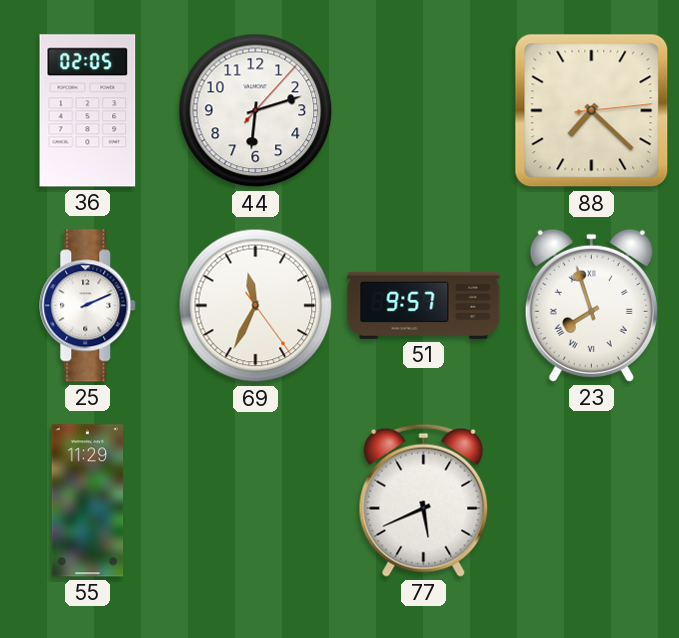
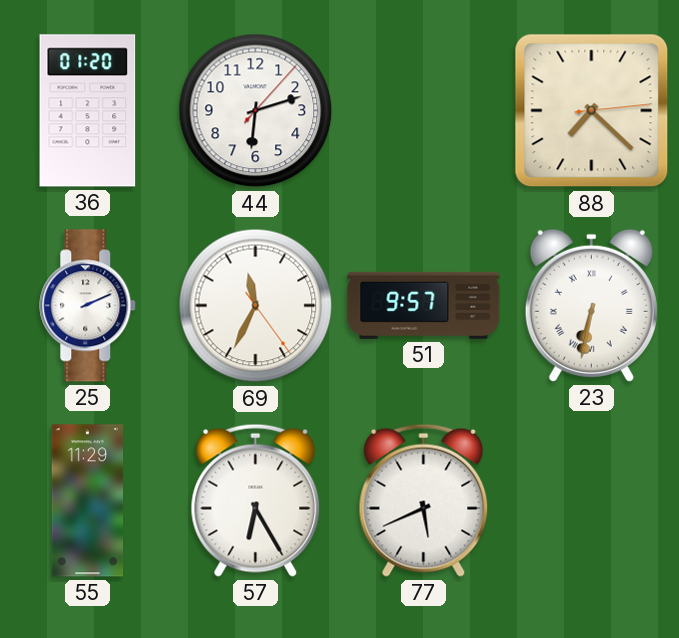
36: 02:05 -> 01:20
23: 7:57 -> 6:32
57: none -> 6:25
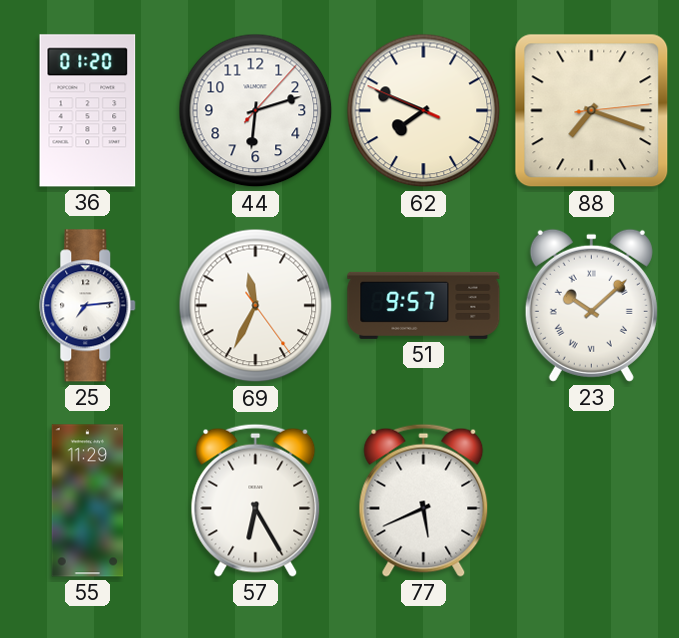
62: none -> 7:48
88: 7:22 -> 7:18
25: 2:11 -> 7:14
23: 6:32 -> 10:08
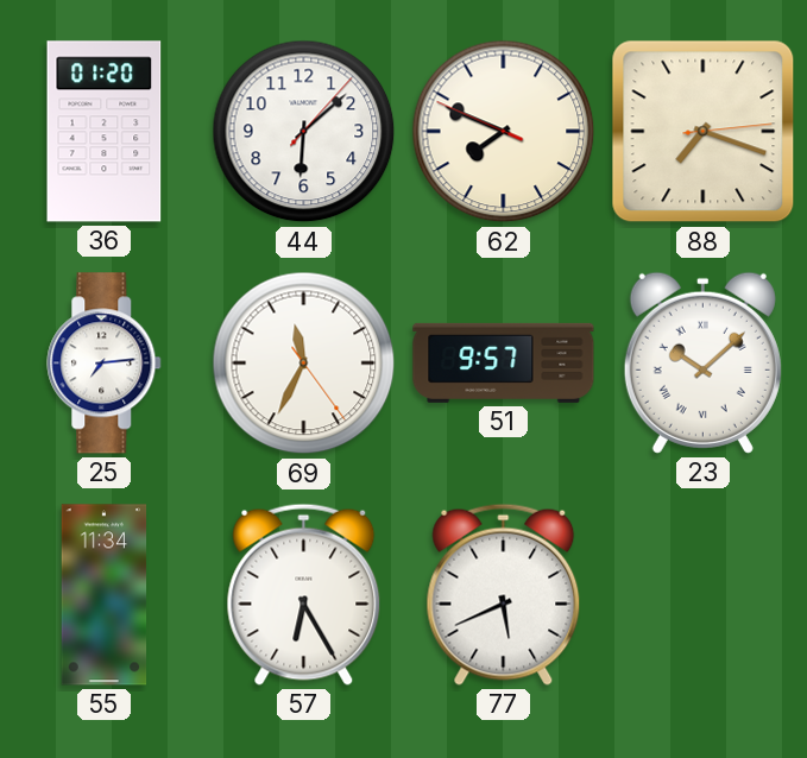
44: 6:12 -> 6:08
55: 11:29 -> 11:34
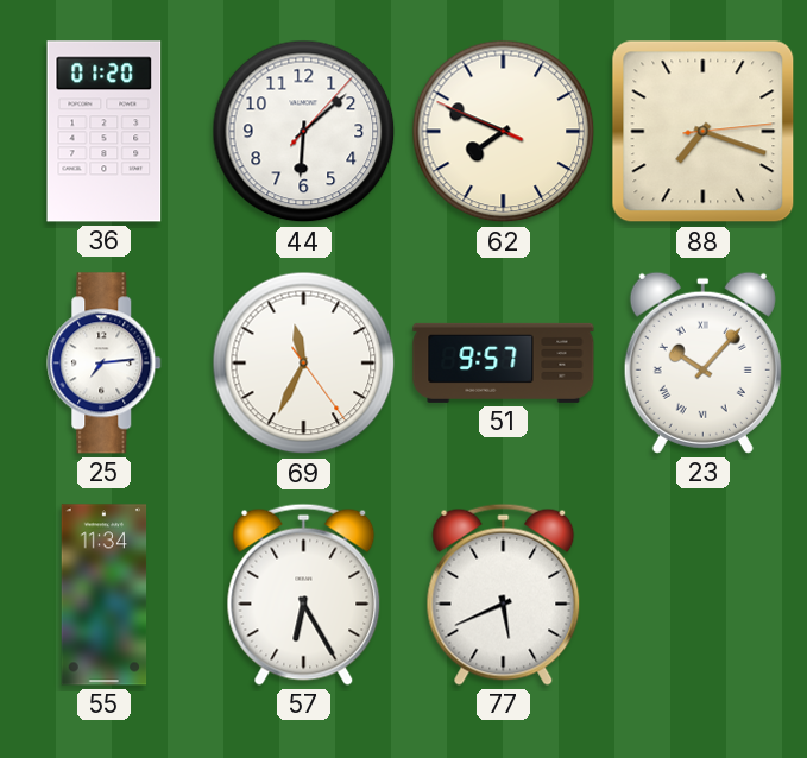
23: 10:08 -> 10:07
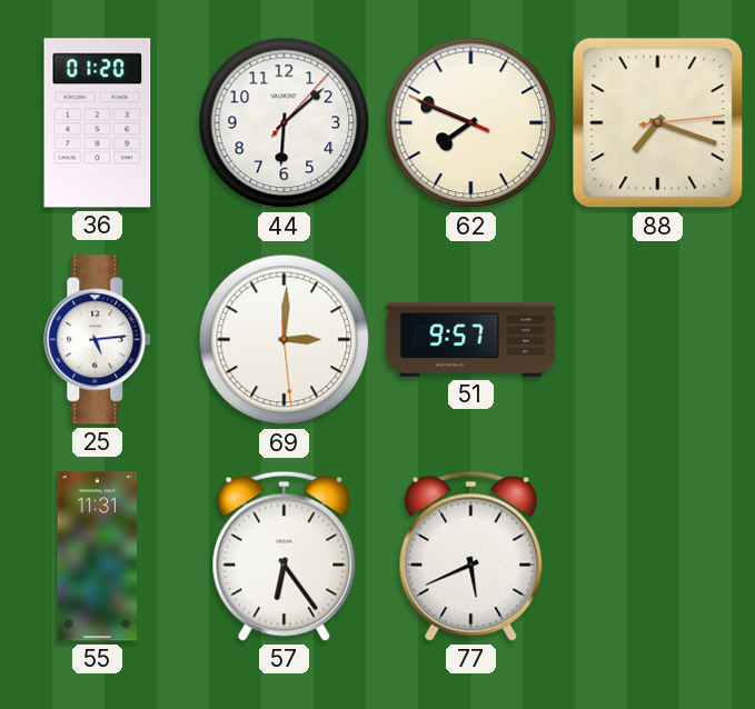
25: 7:14 -> 5:14
69: 11:34 -> 3:00
23: 10:07 -> none
55: 11:34 -> 11:31
57: 6:25 -> 6:24
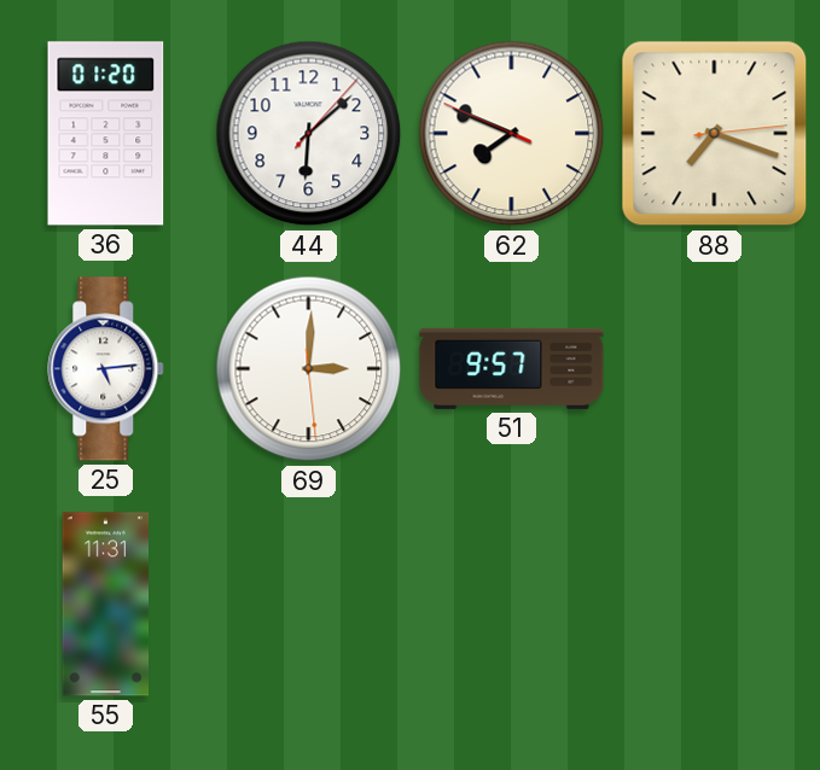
57: 6:24 -> none
77: 5:41 -> none
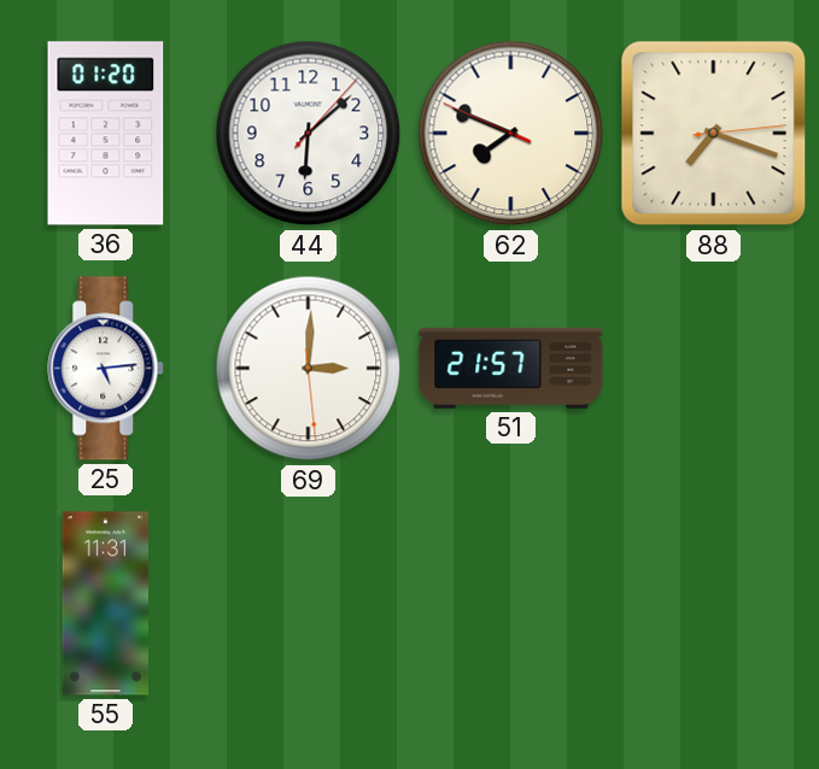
51: 9:57 -> 21:57
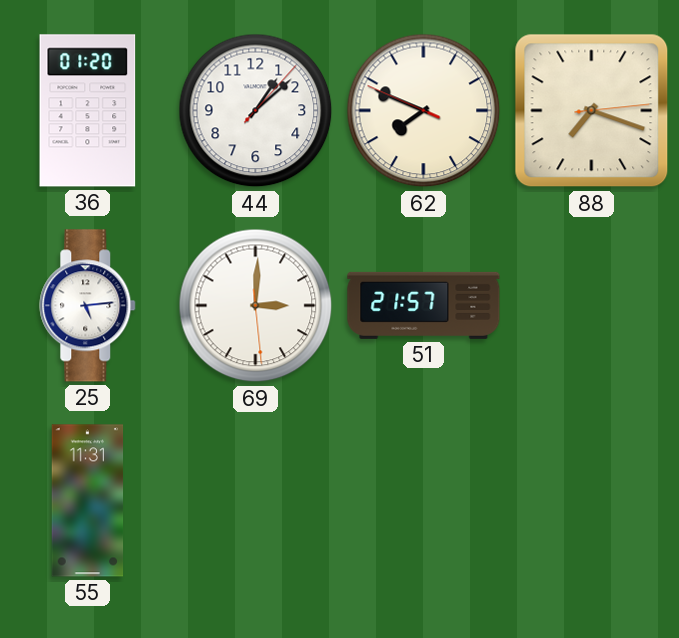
44: 6:08 -> 1:08
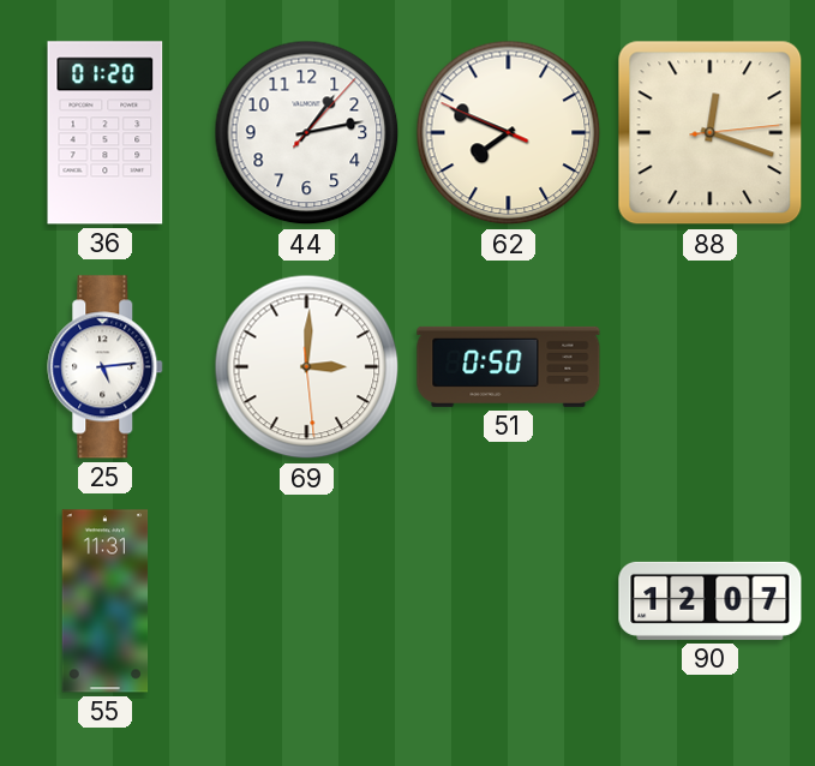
44: 1:08 -> 1:13
88: 7:18 -> 12:18
51: 21:57 -> 0:50
90: none -> 12:07
